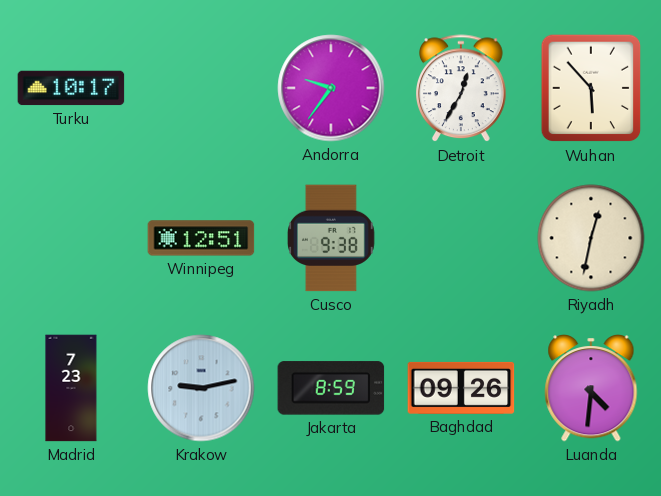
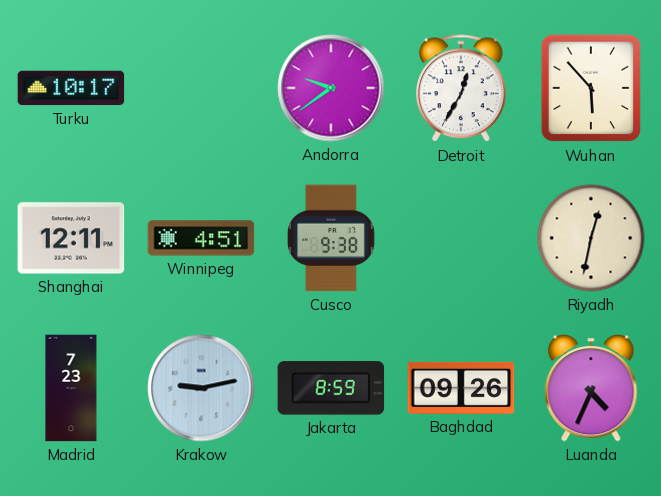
Andorra: 9:36 -> 9:39
Shanghai: none -> 12:11
Winnipeg: 12:51 -> 4:51
Luanda: 4:31 -> 4:34
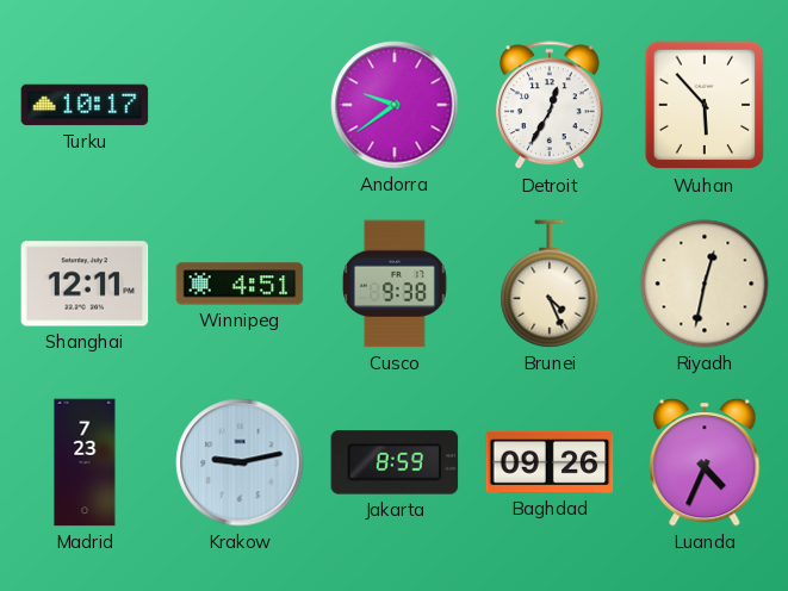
Brunei: none -> 4:26
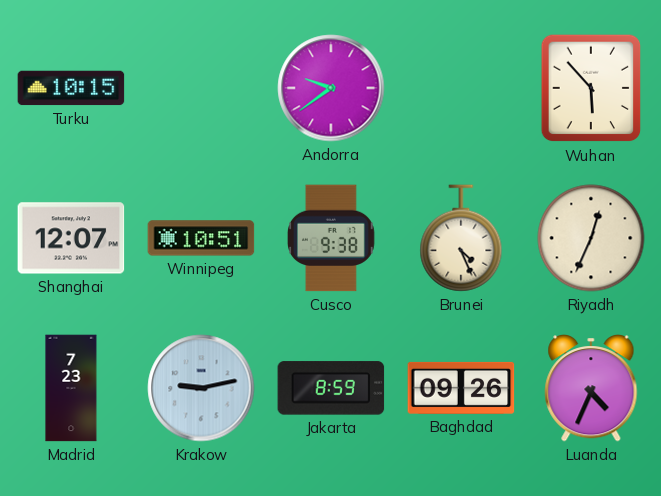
Turku: 10:17 -> 10:15
Detroit: 12:35 -> none
Shanghai: 12:11 -> 12:07
Winnipeg: 4:51 -> 10:51
Riyadh: 12:32 -> 12:34
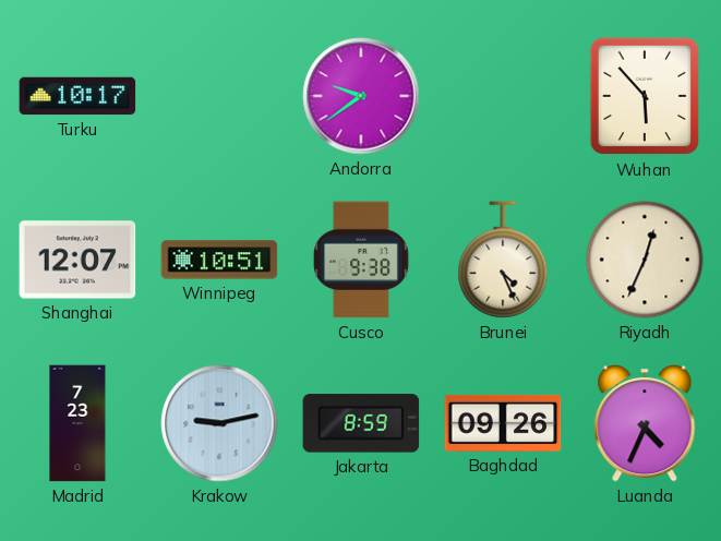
Turku: 10:15 -> 10:17
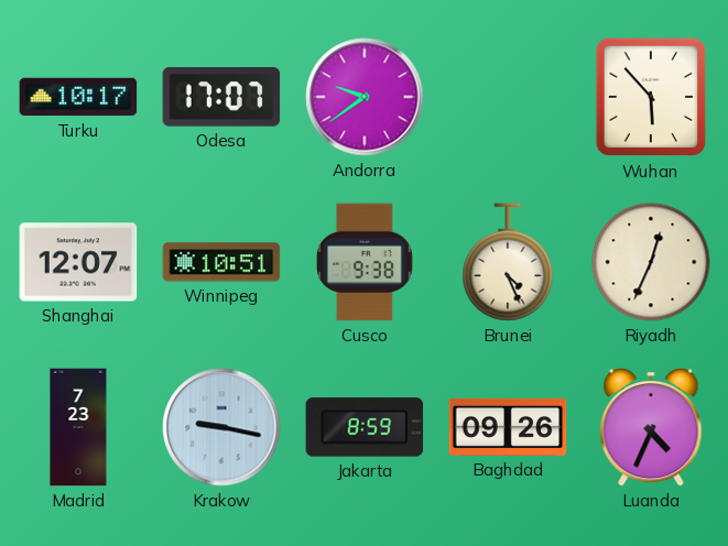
Odesa: none -> 17:07
Krakow: 9:13 -> 9:17
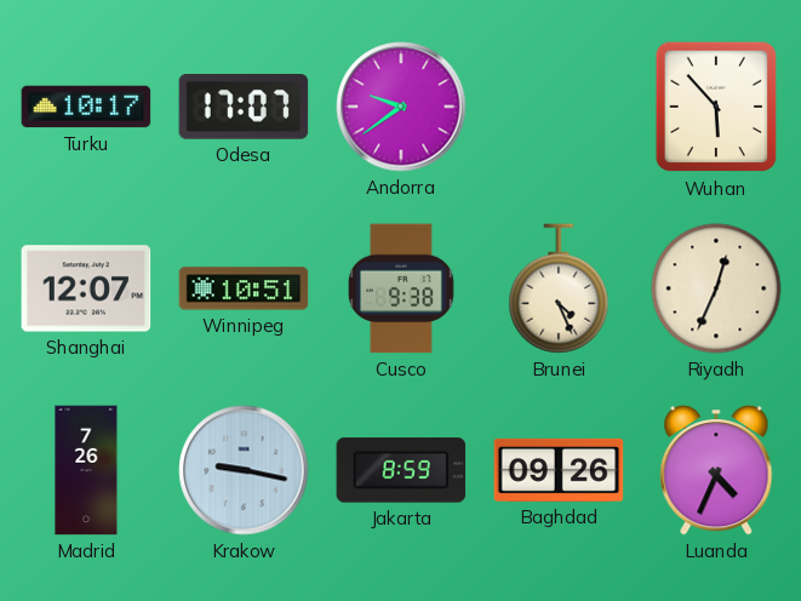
Madrid: 7:23 -> 7:26
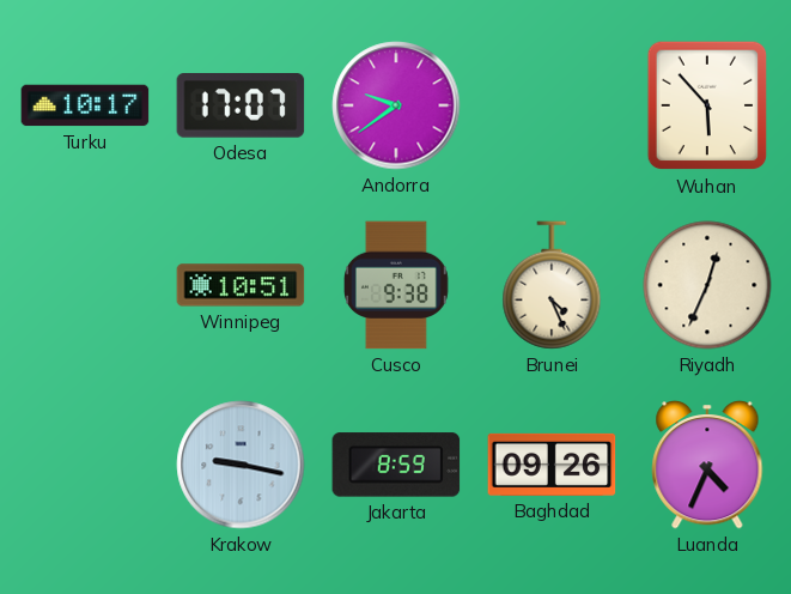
Shanghai: 12:07 -> none
Madrid: 7:26 -> none
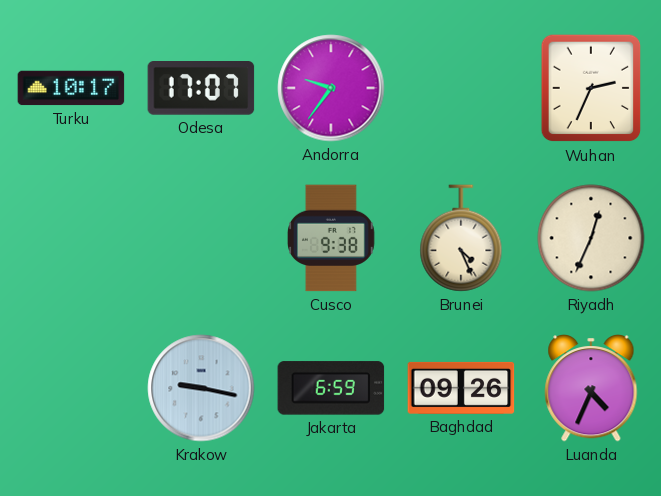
Andorra: 9:39 -> 9:36
Wuhan: 5:53 -> 2:34
Winnipeg: 10:51 -> none
Jakarta: 8:59 -> 6:59
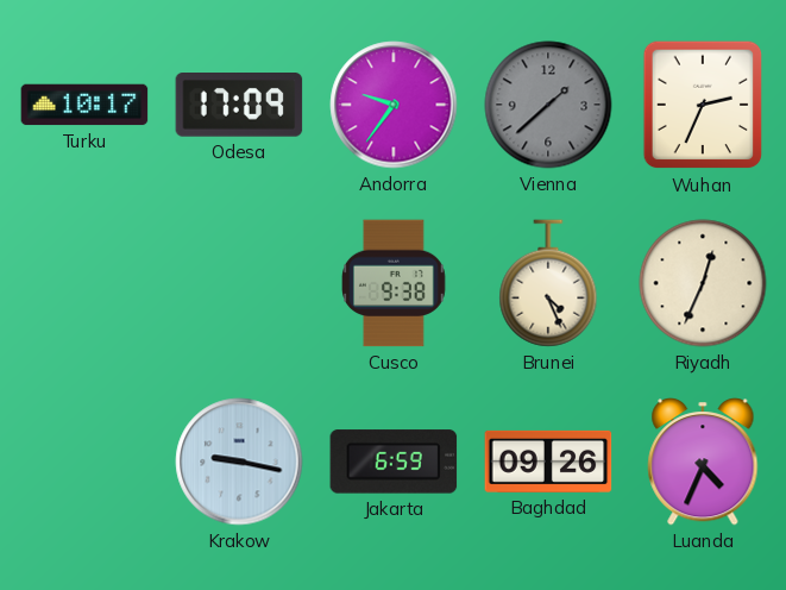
Odesa: 17:07 -> 17:09
Vienna: none -> 1:38
